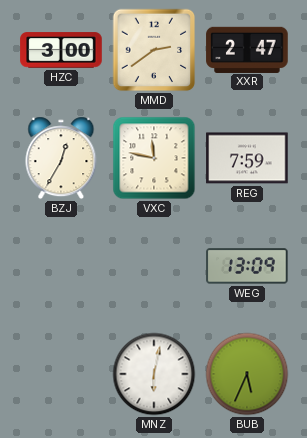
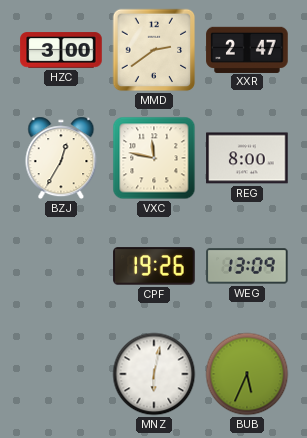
REG: 7:59 -> 8:00
CPF: none -> 19:26
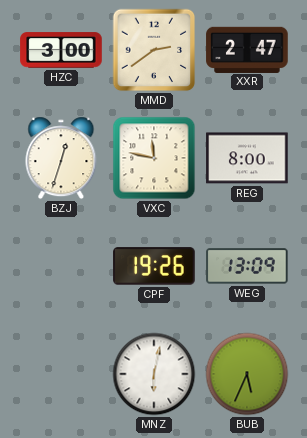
BZJ: 12:35 -> 12:33
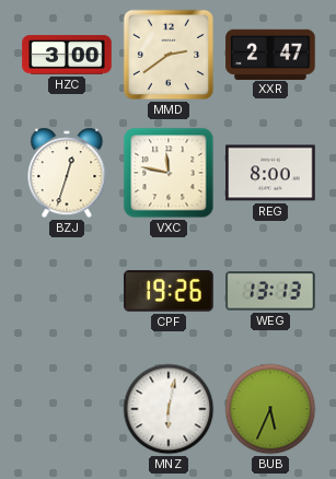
WEG: 13:09 -> 13:13
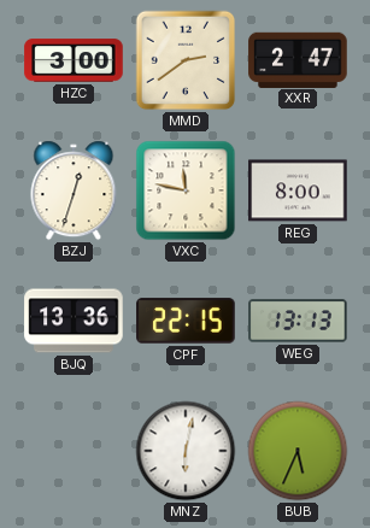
BJQ: none -> 13:36
CPF: 19:26 -> 22:15
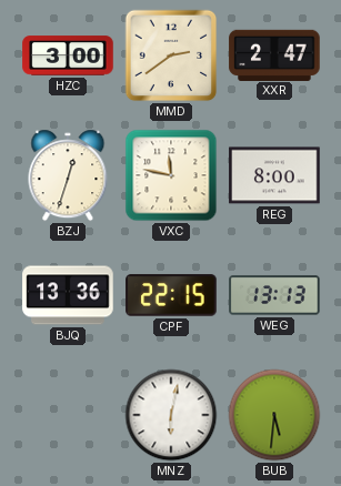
BUB: 5:34 -> 5:31
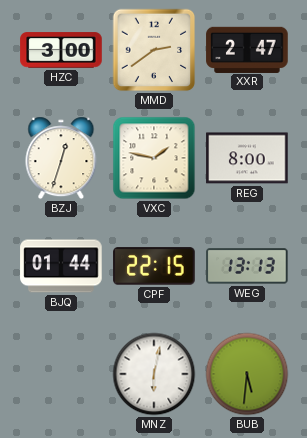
VXC: 11:47 -> 1:47
BJQ: 13:36 -> 01:44
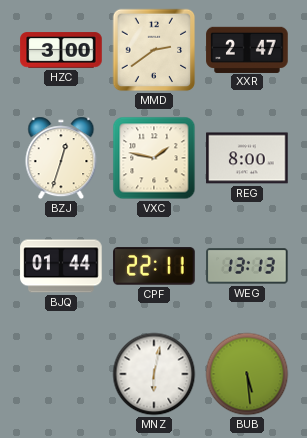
CPF: 22:15 -> 22:11
BUB: 5:31 -> 5:29
